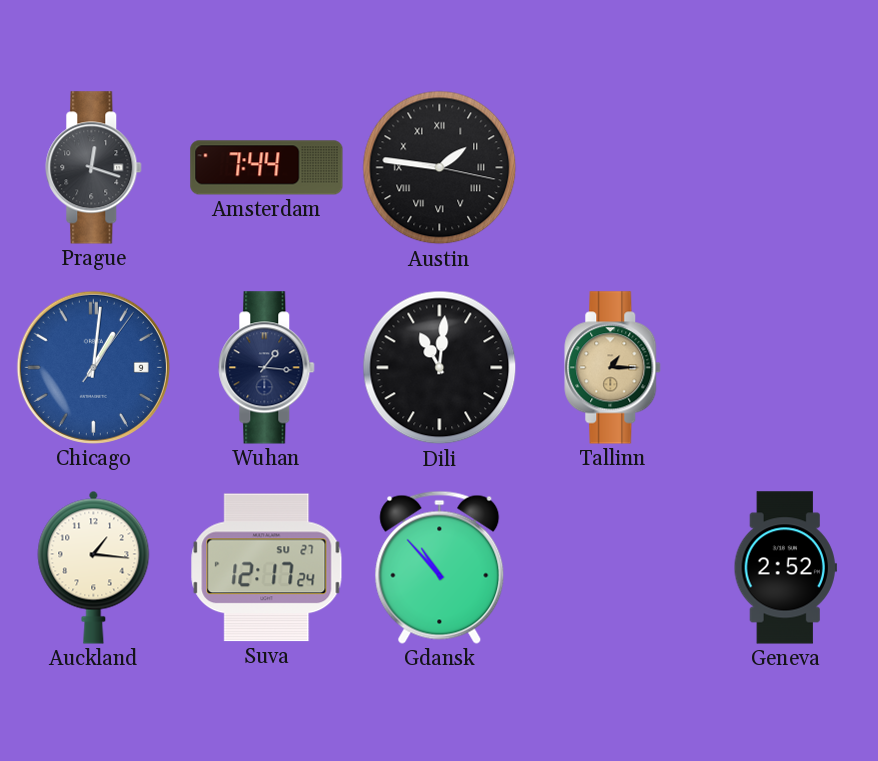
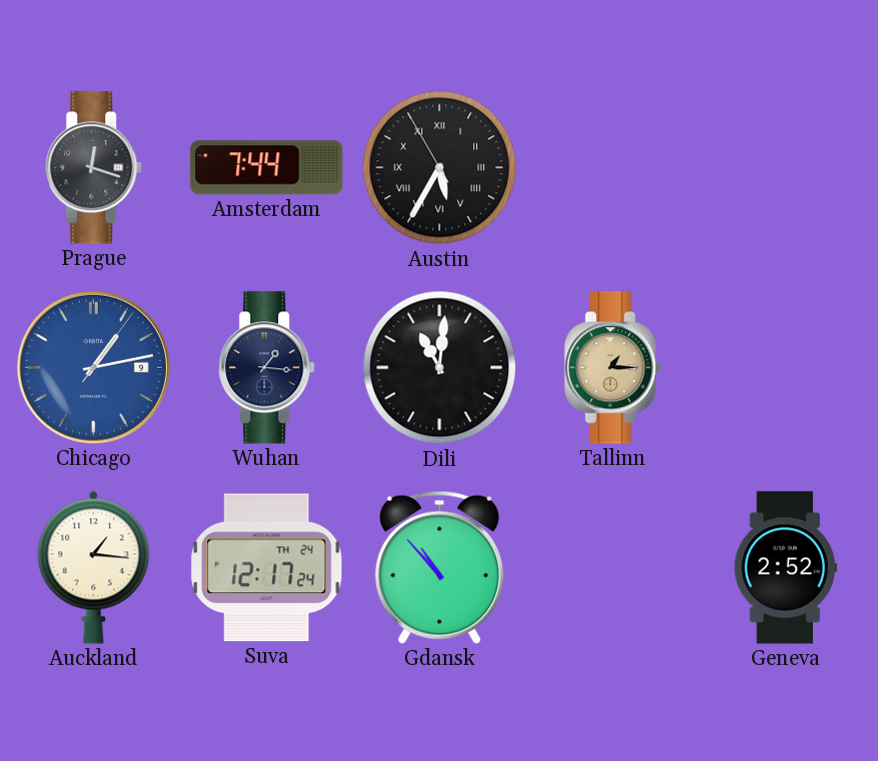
Austin: 1:46 -> 5:34
Chicago: 1:01 -> 1:13
Suva date: SU 27 -> TH 24
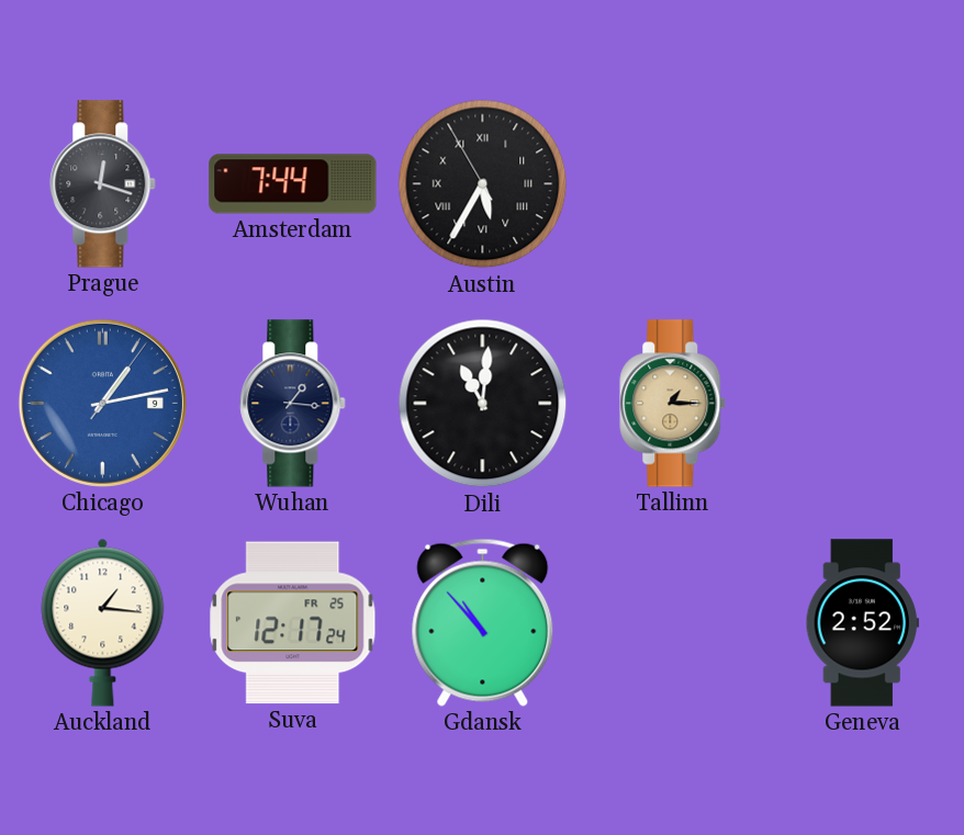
Suva date: TH 24 -> FR 25
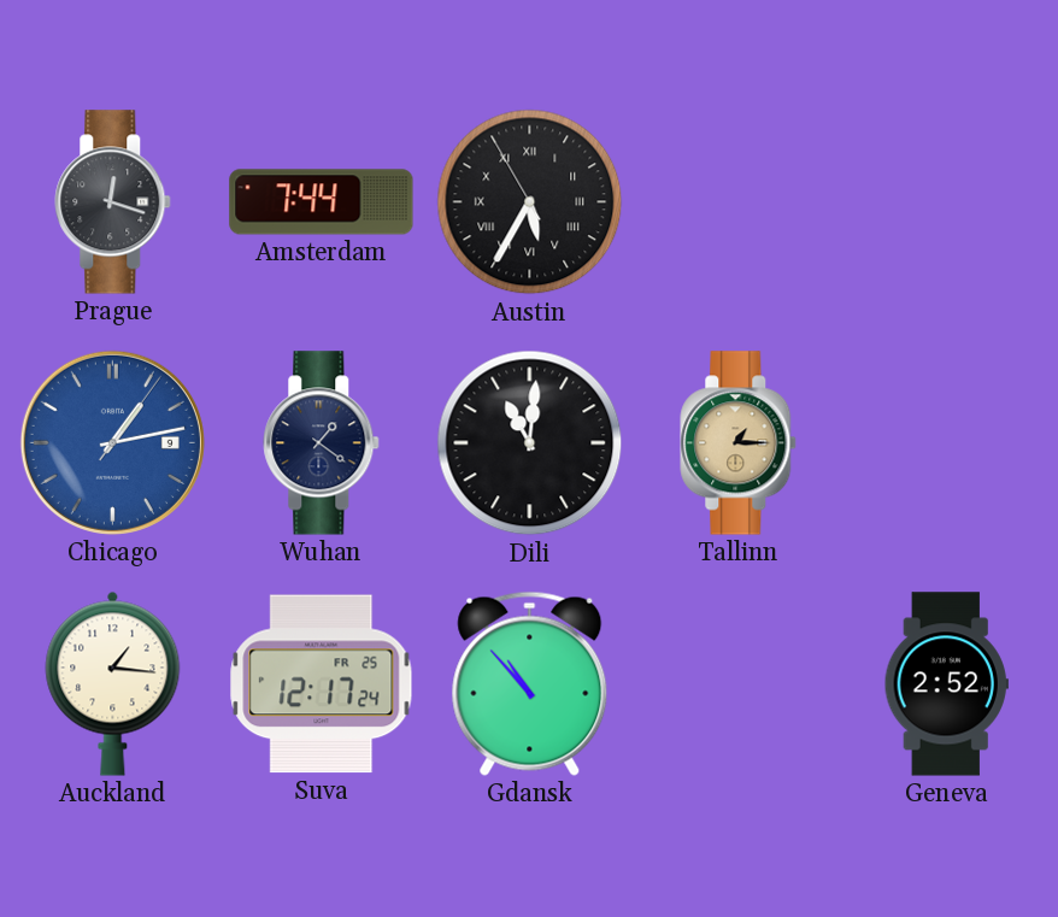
Wuhan: 1:16 -> 1:21
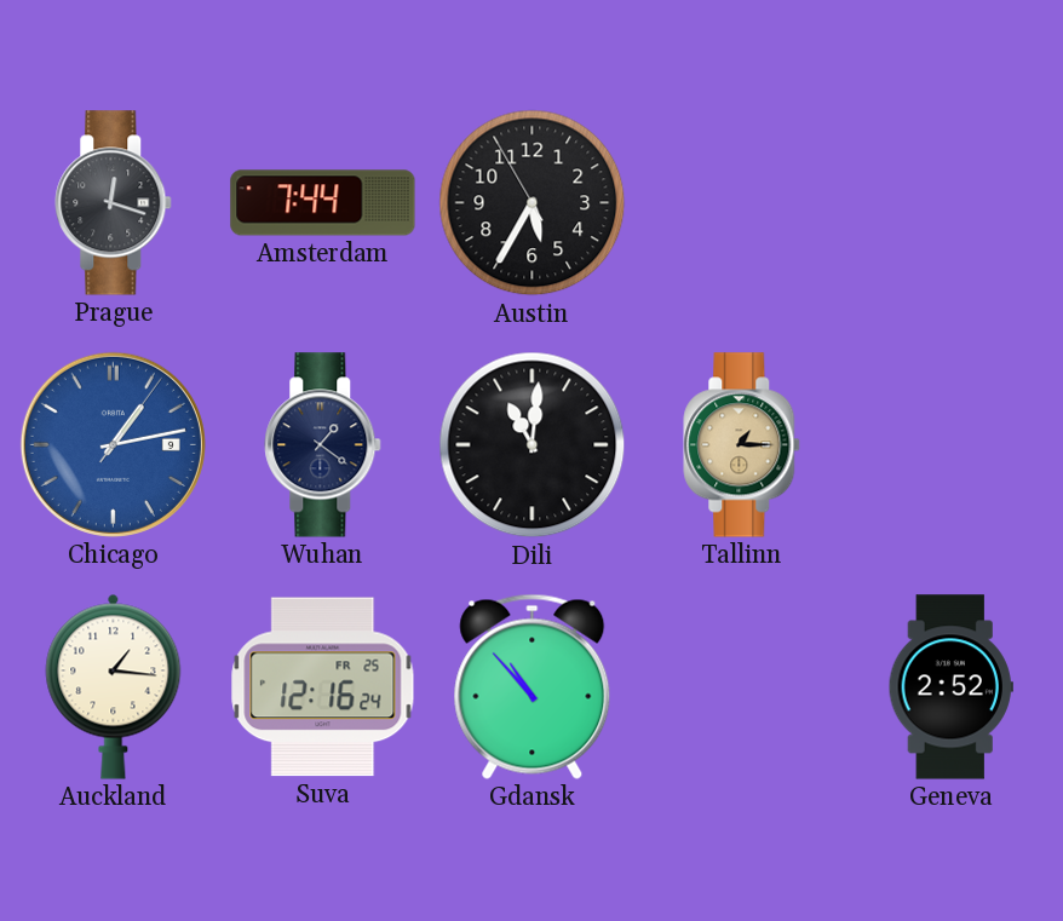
Austin numerals: Roman -> Arabic
Suva: 12:17 -> 12:16
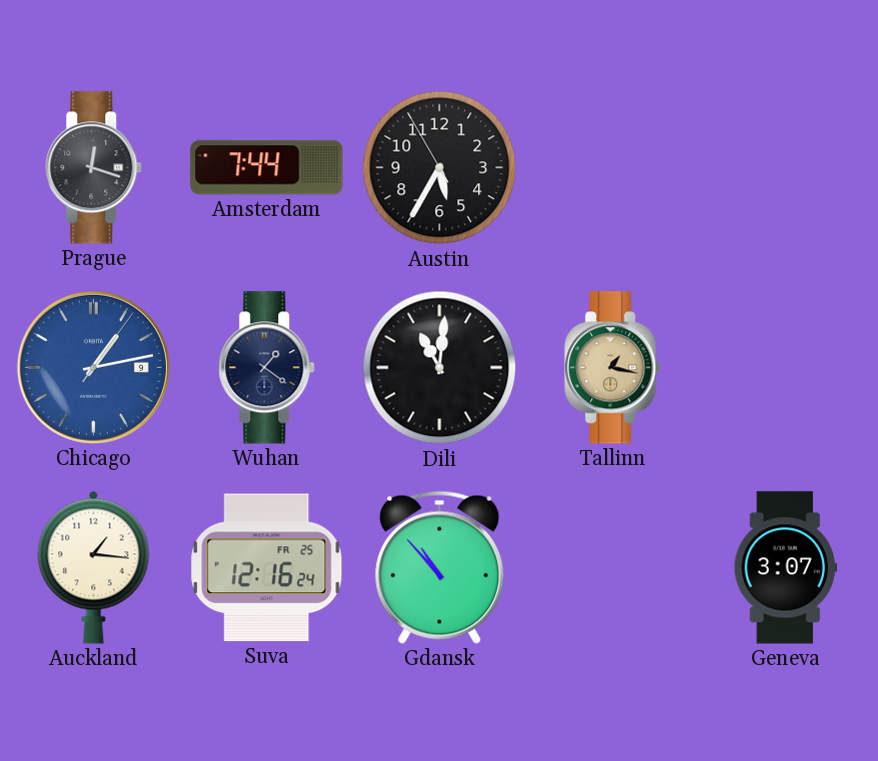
Tallinn: 1:15 -> 1:17
Geneva: 2:52 -> 3:07
